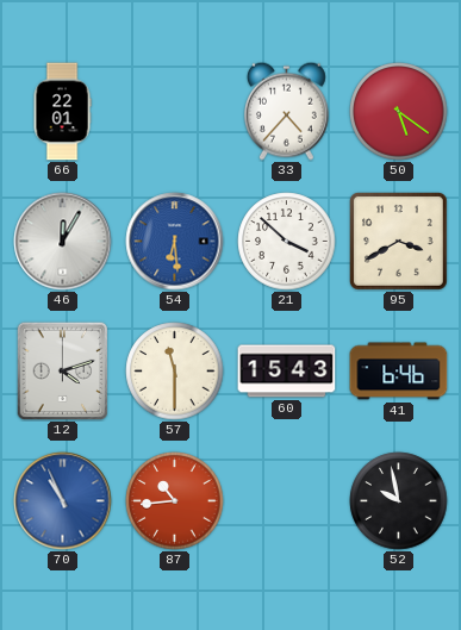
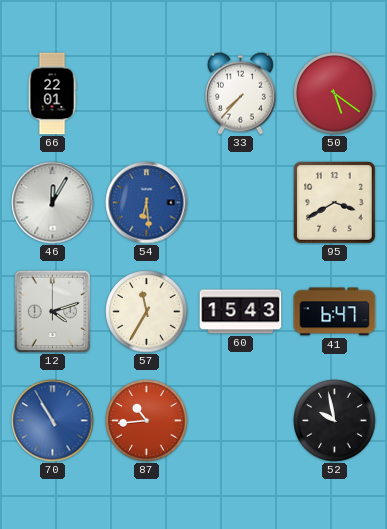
33: 4:37 -> 7:37
21: 3:52 -> none
57: 11:30 -> 11:35
41: 6:46 -> 6:47
70: 10:56 -> 10:55
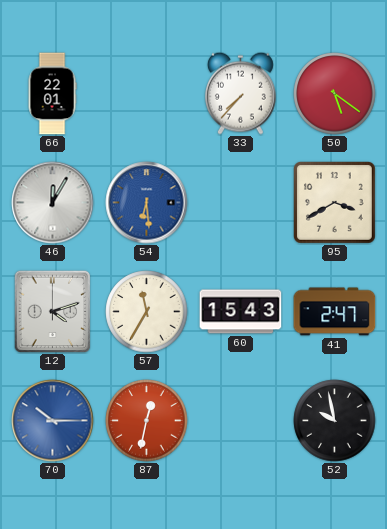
41: 6:47 -> 2:47
70: 10:55 -> 10:15
87: 10:44 -> 12:32
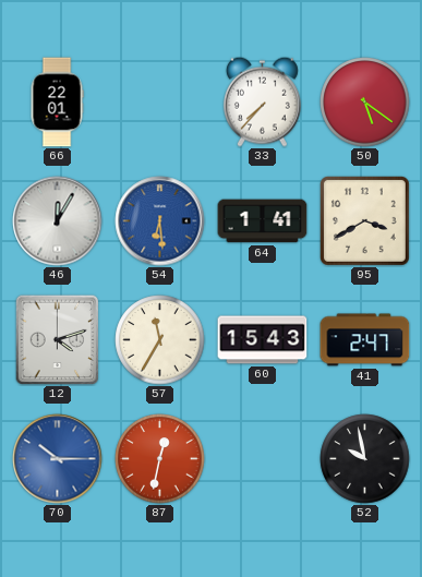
64: none -> 1:41
